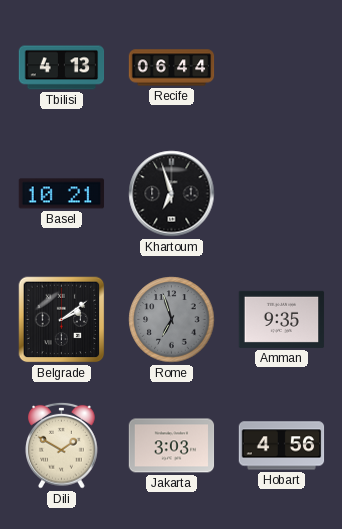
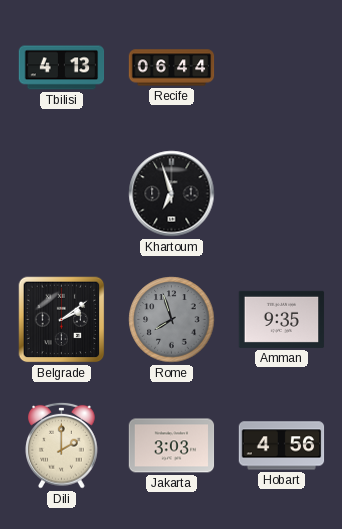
Basel: 10:21 -> none
Rome: 6:57 -> 7:57
Dili: 1:50 -> 2:00
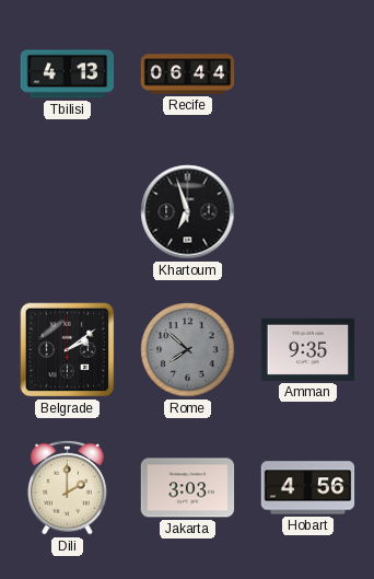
Rome: 7:57 -> 7:52
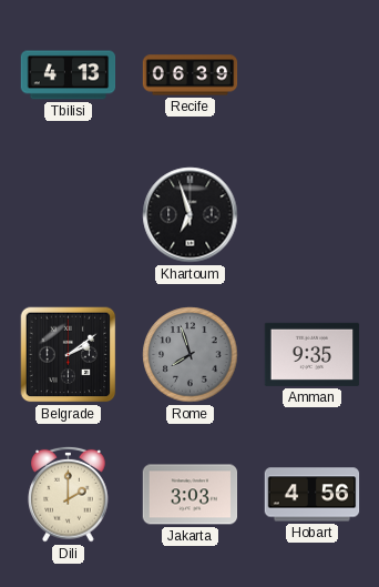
Recife: 06:44 -> 06:39
Rome: 7:52 -> 7:57
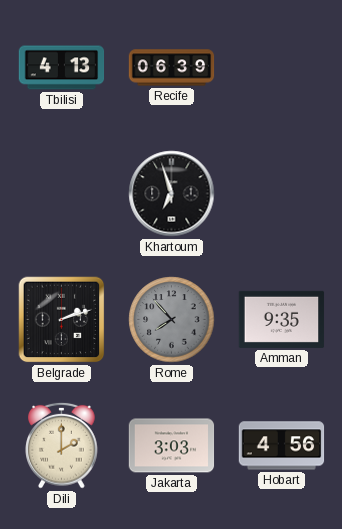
Belgrade: 2:09 -> 2:12
Rome: 7:57 -> 7:53
